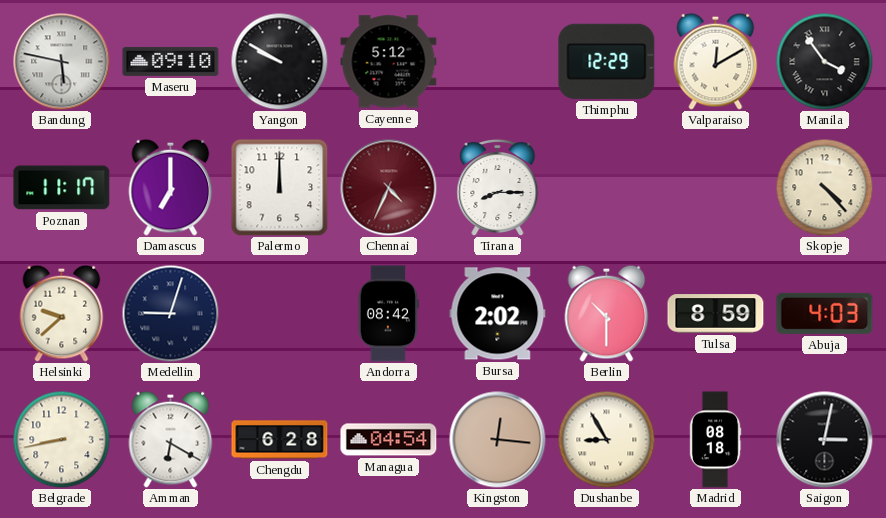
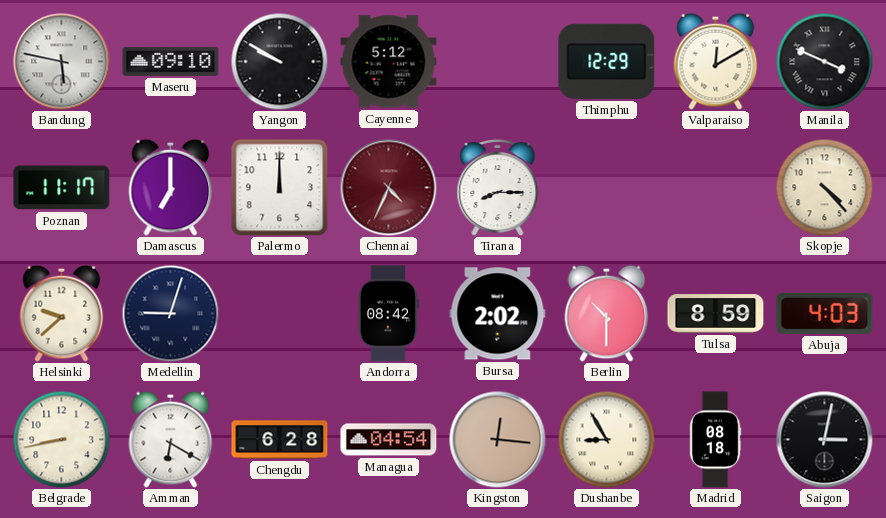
Manila: 3:54 -> 3:49
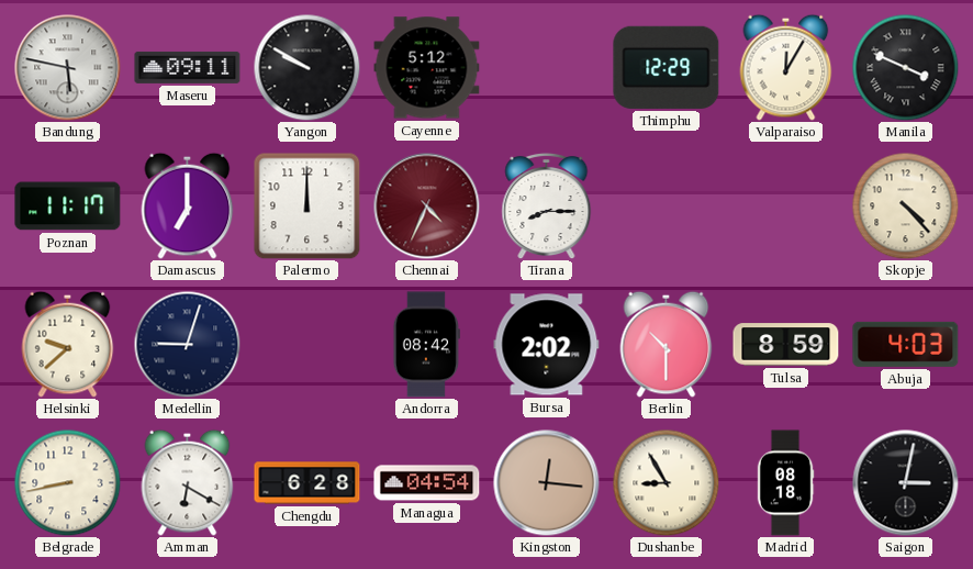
Maseru: 09:10 -> 09:11
Valparaiso: 12:10 -> 12:05
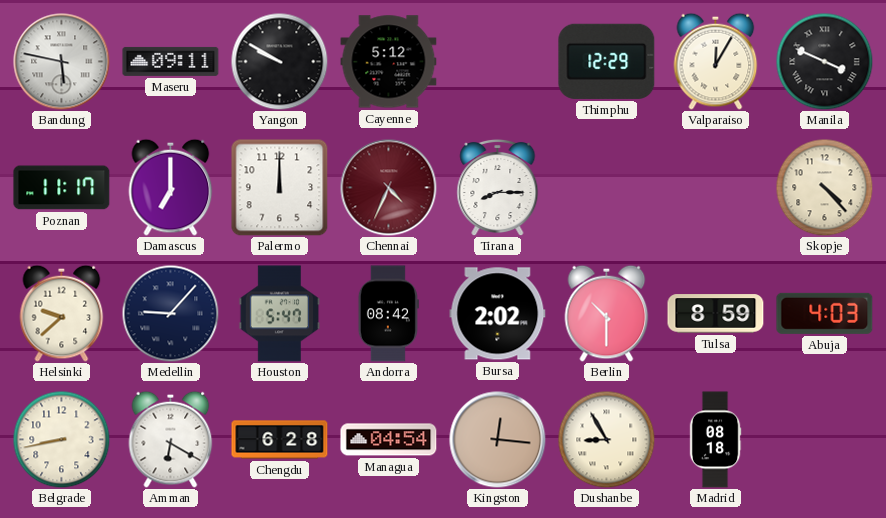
Medellin: 9:03 -> 9:07
Houston: none -> 5:47
Saigon: 3:02 -> none
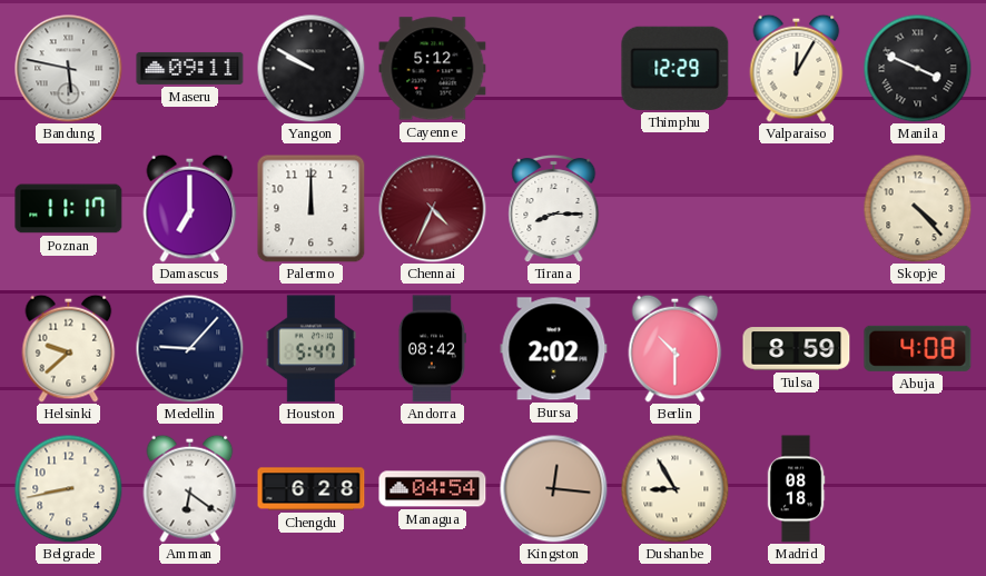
Abuja: 4:03 -> 4:08
Amman: 6:20 -> 6:21
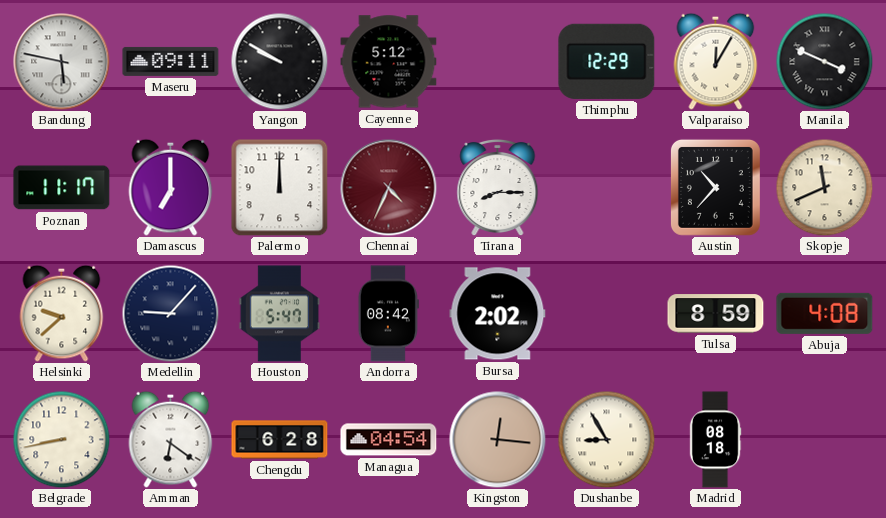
Austin: none -> 10:37
Skopje: 4:23 -> 11:41
Berlin: 10:30 -> none
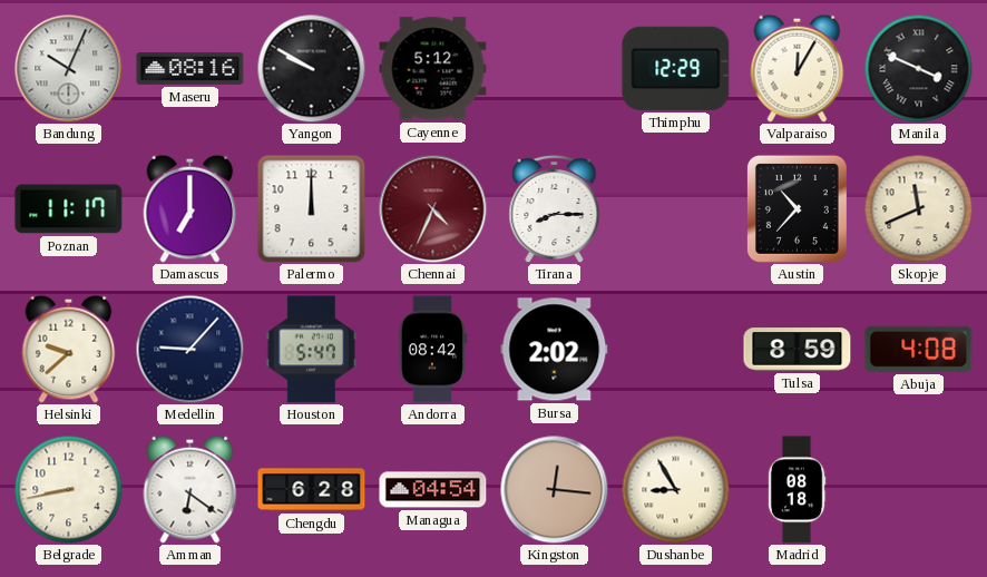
Bandung: 5:47 -> 10:04
Maseru: 09:11 -> 08:16
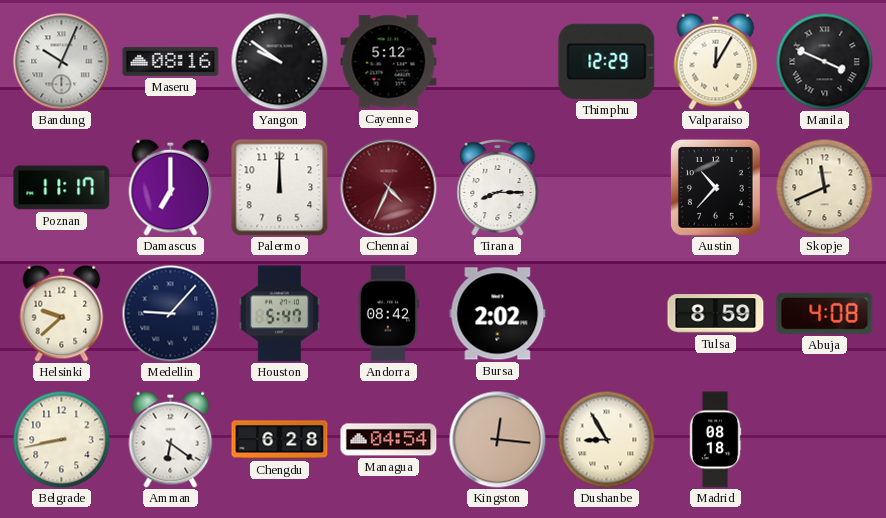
Yangon: 9:50 -> 9:51
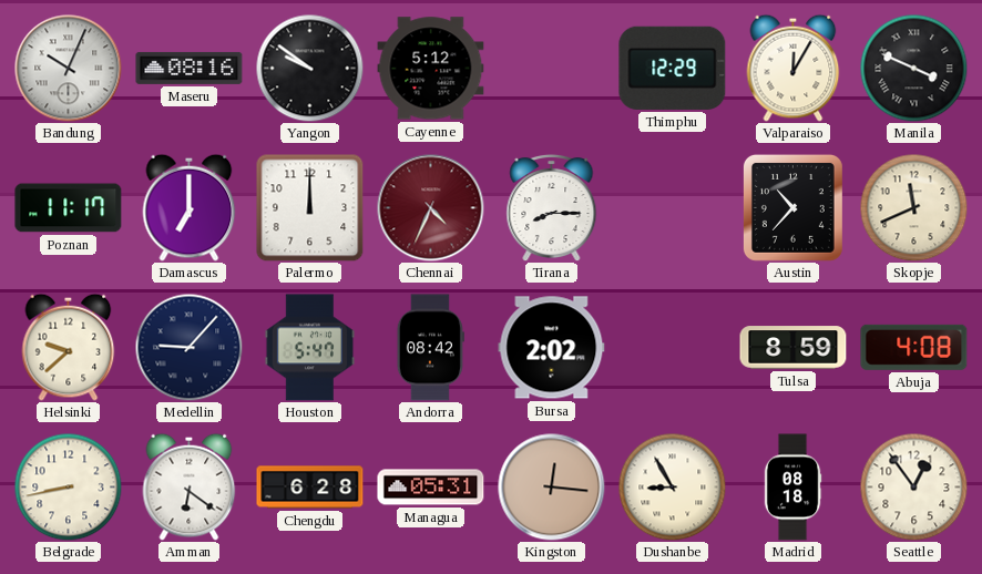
Managua: 04:54 -> 05:31
Seattle: none -> 12:54
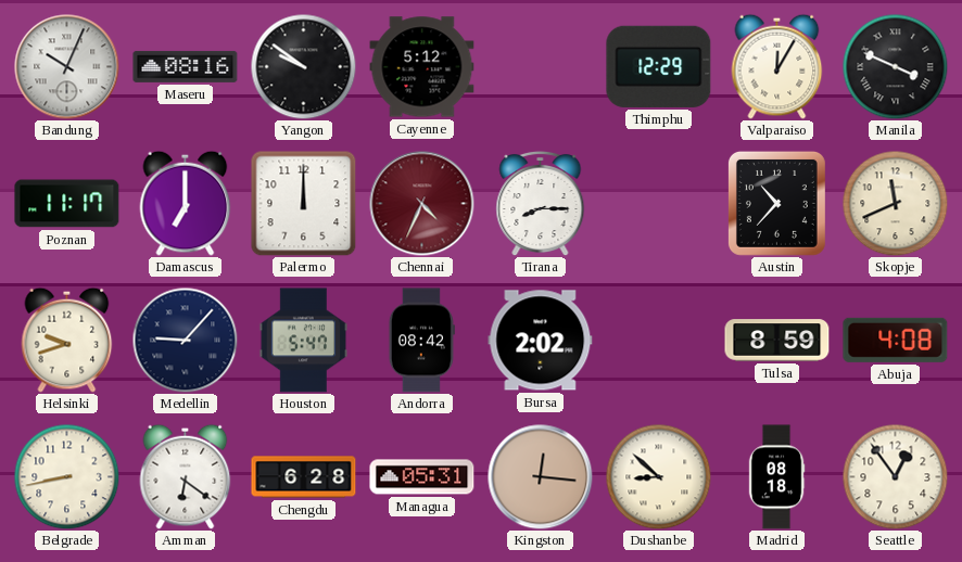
Helsinki: 9:38 -> 9:42
Dushanbe: 8:55 -> 8:52
